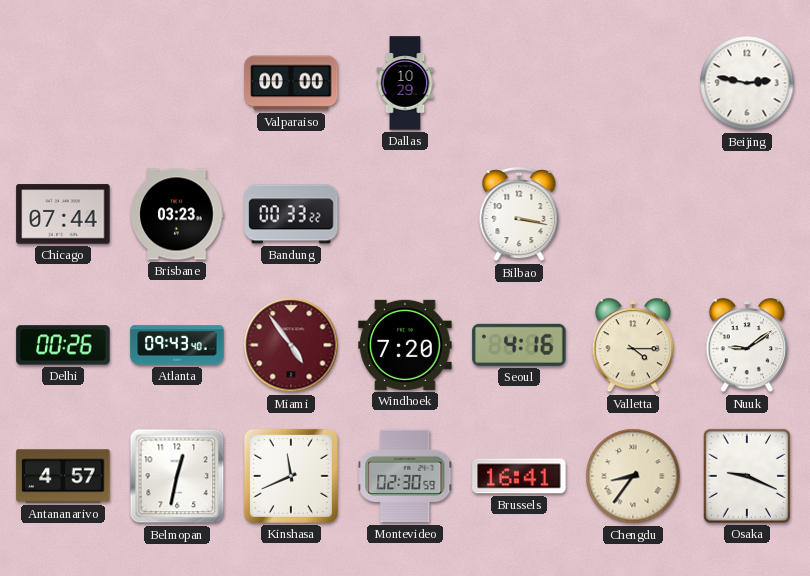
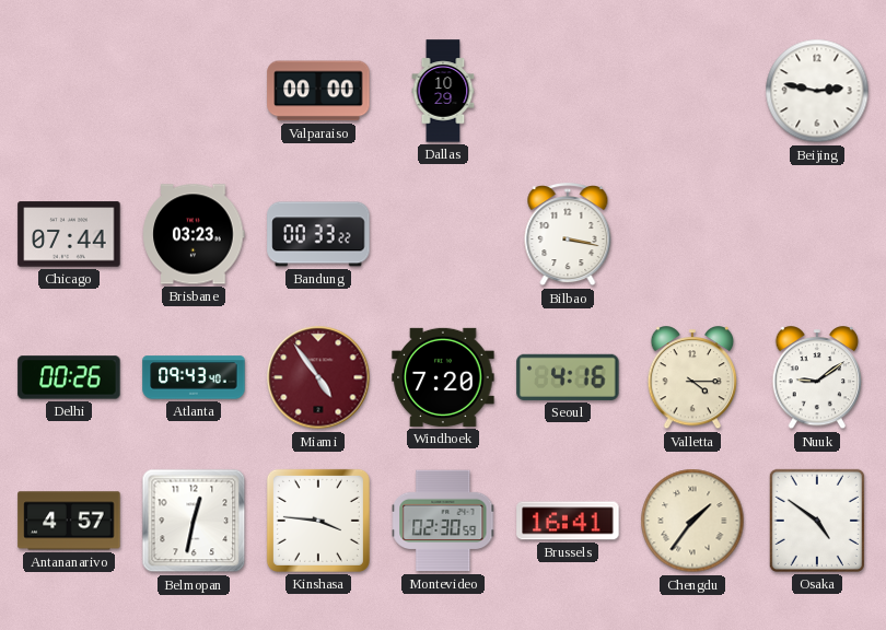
Kinshasa: 11:41 -> 3:46
Chengdu: 8:36 -> 1:36
Osaka: 9:19 -> 4:51
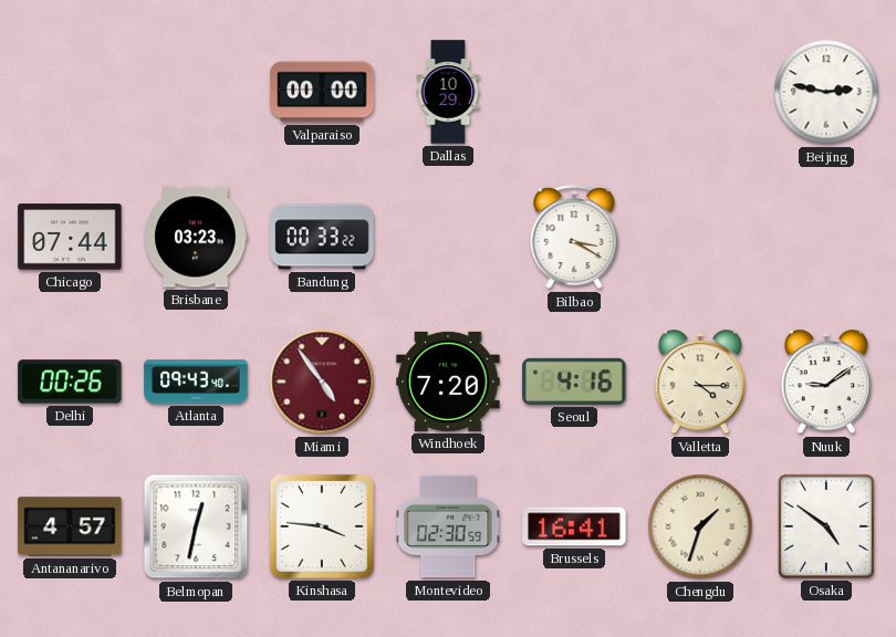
Bilbao: 3:17 -> 3:20
Chengdu: 1:36 -> 1:33
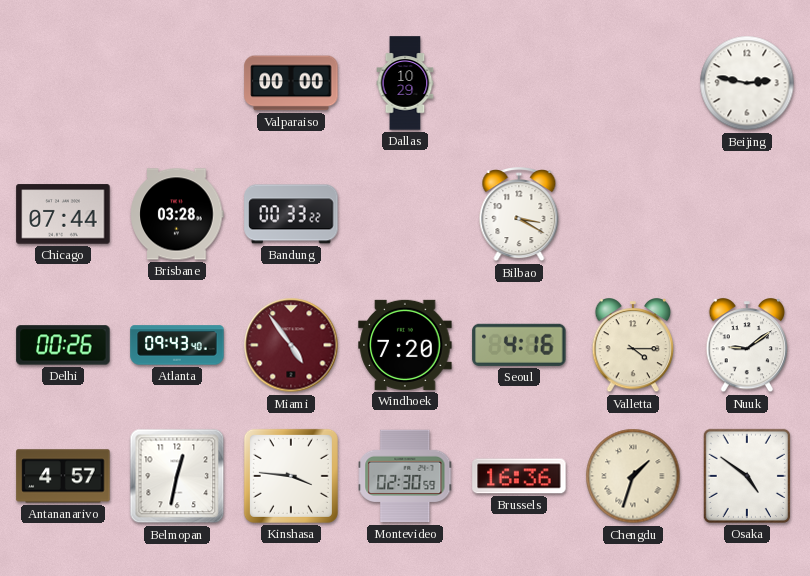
Brisbane: 03:23 -> 03:28
Brussels: 16:41 -> 16:36
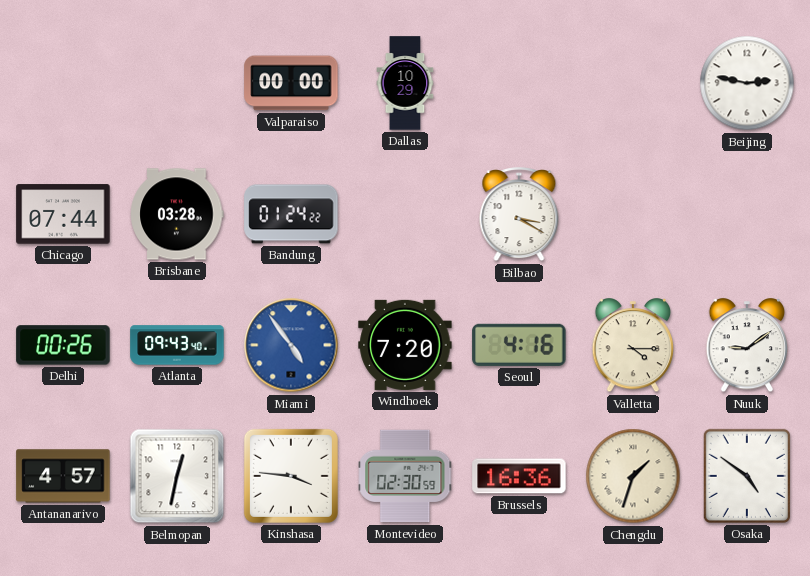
Bandung: 00:33 -> 01:24
Miami dial: burgundy -> blue
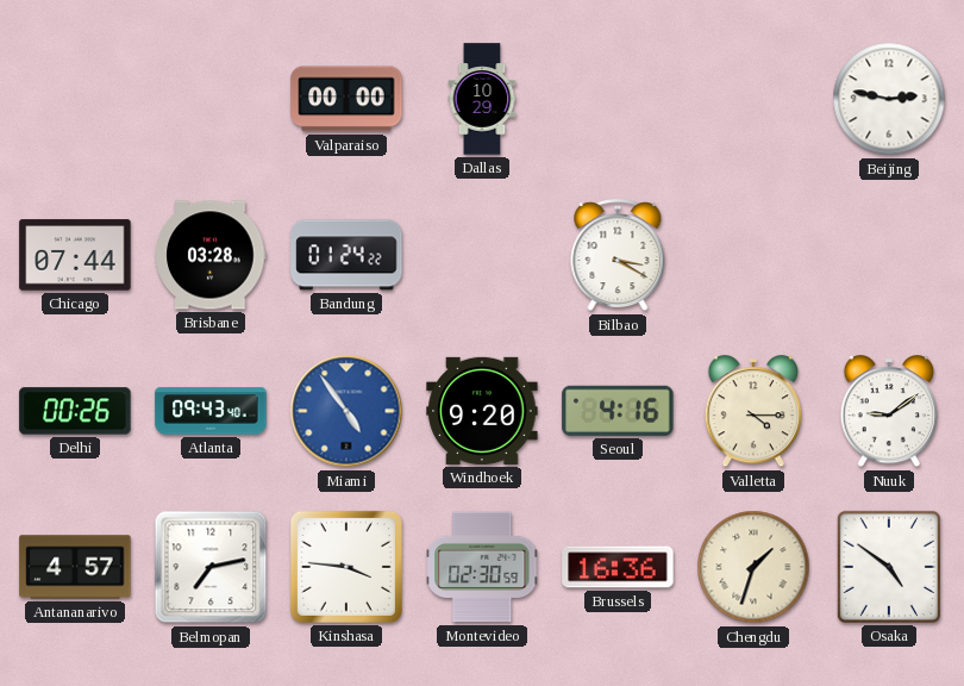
Windhoek: 7:20 -> 9:20
Belmopan: 12:32 -> 7:13
